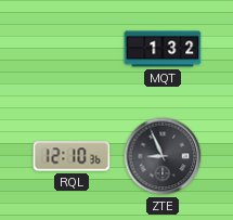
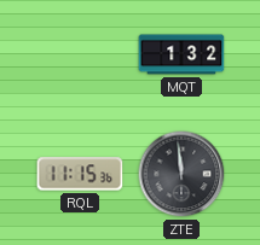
RQL: 12:10 -> 11:15
ZTE: 8:56 -> 11:59
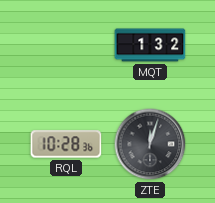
RQL: 11:15 -> 10:28
ZTE: 11:59 -> 12:03
